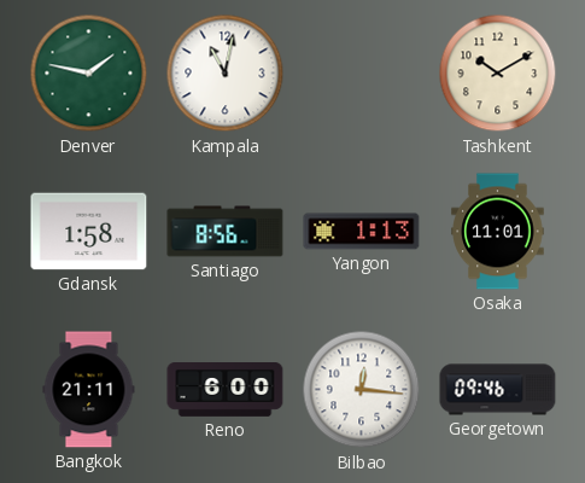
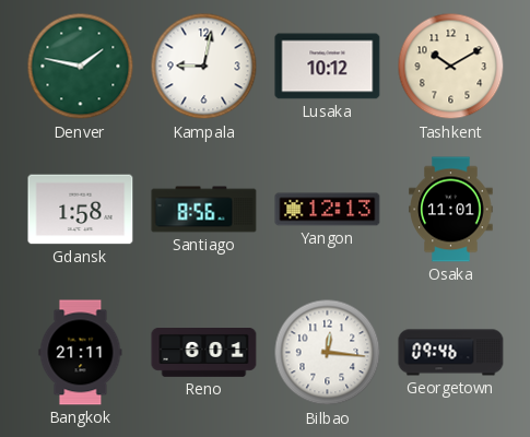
Kampala: 11:02 -> 9:02
Lusaka: none -> 10:12
Yangon: 1:13 -> 12:13
Reno: 6:00 -> 6:01
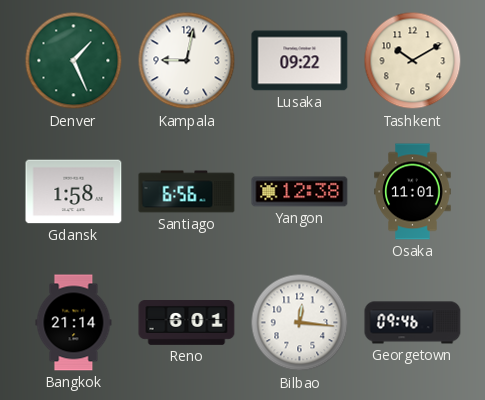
Denver: 1:47 -> 1:26
Lusaka: 10:12 -> 09:22
Santiago: 8:56 -> 6:56
Yangon: 12:13 -> 12:38
Bangkok: 21:11 -> 21:14
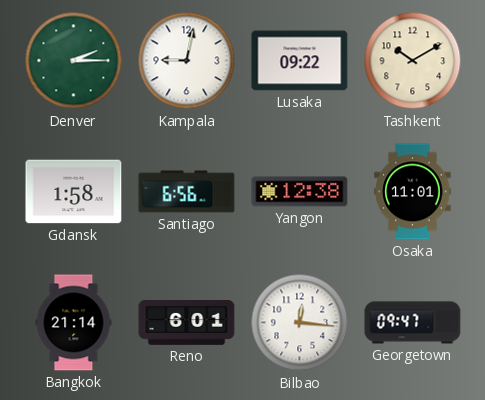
Denver: 1:26 -> 2:15
Georgetown: 09:46 -> 09:47
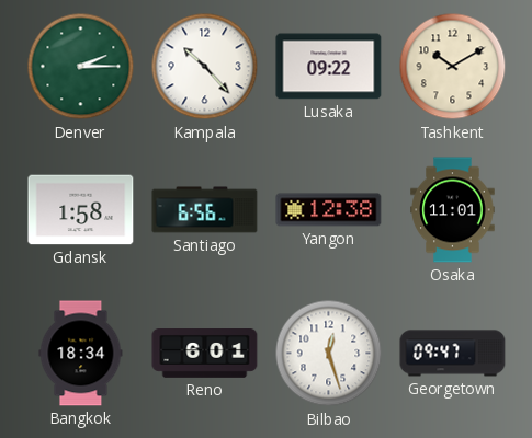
Kampala: 9:02 -> 10:23
Bangkok: 21:14 -> 18:34
Bilbao: 12:16 -> 12:27
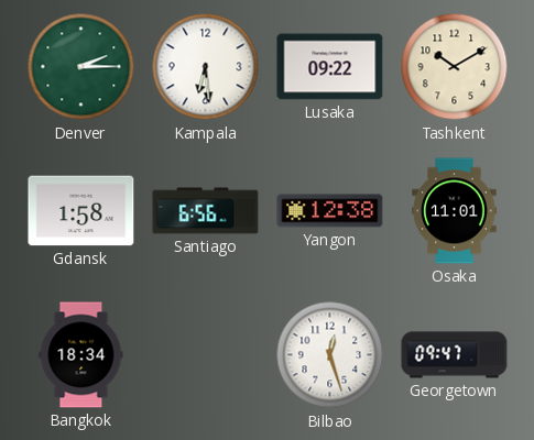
Kampala: 10:23 -> 6:29
Reno: 6:01 -> none
